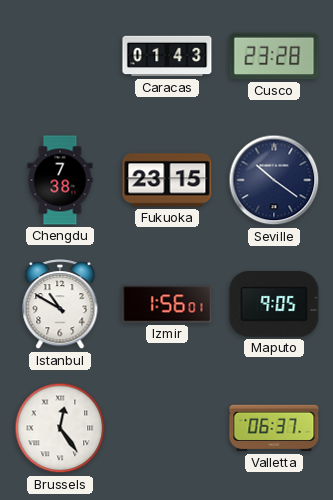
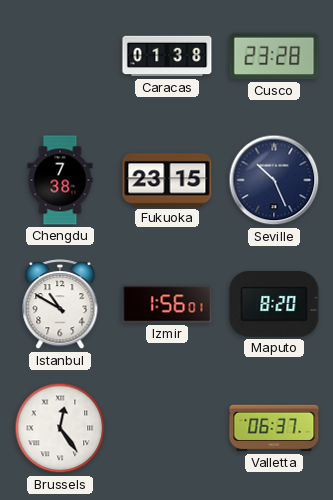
Caracas: 01:43 -> 01:38
Seville: 10:21 -> 10:26
Maputo: 9:05 -> 8:20
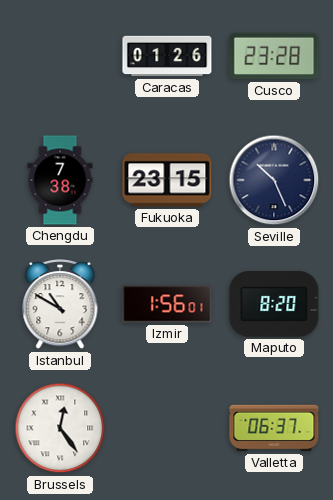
Caracas: 01:38 -> 01:26
